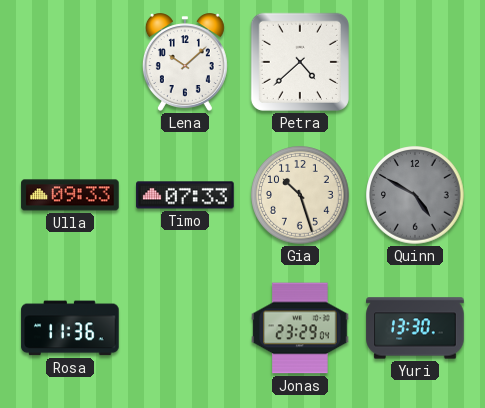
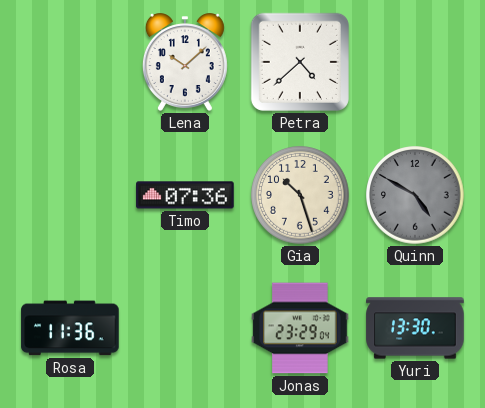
Ulla: 09:33 -> none
Timo: 07:33 -> 07:36
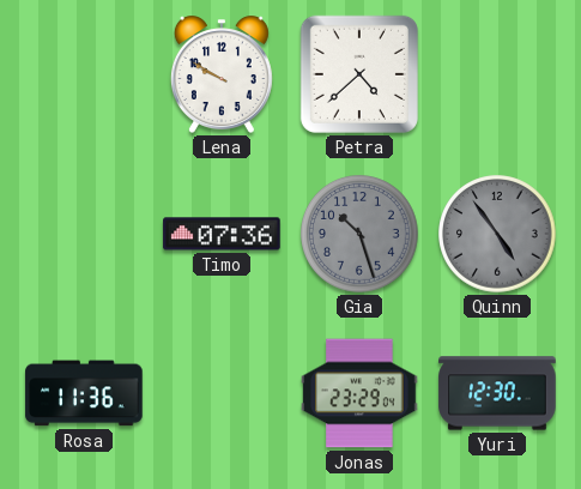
Lena: 10:08 -> 9:50
Gia dial: cream -> grey
Quinn: 4:50 -> 4:54
Yuri: 13:30 -> 12:30
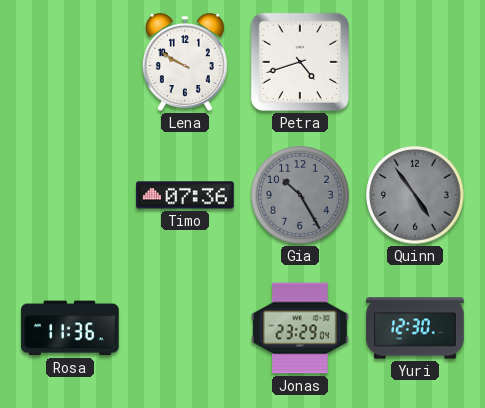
Petra: 4:38 -> 4:42
Gia: 10:27 -> 10:25
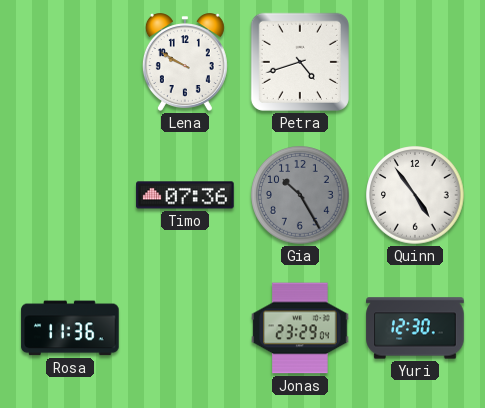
Quinn dial: grey -> white
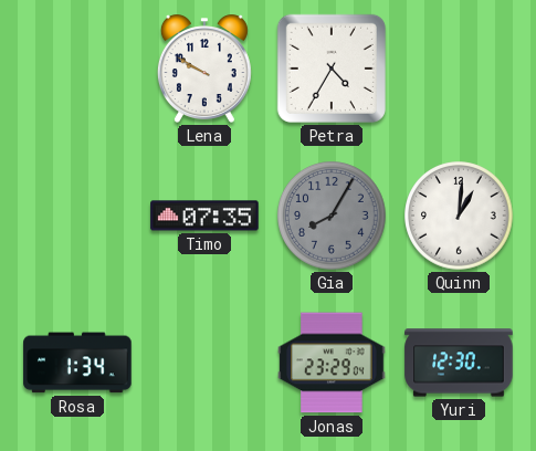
Petra: 4:42 -> 4:35
Timo: 07:36 -> 07:35
Gia: 10:25 -> 8:05
Quinn: 4:54 -> 1:01
Rosa: 11:36 -> 1:34
